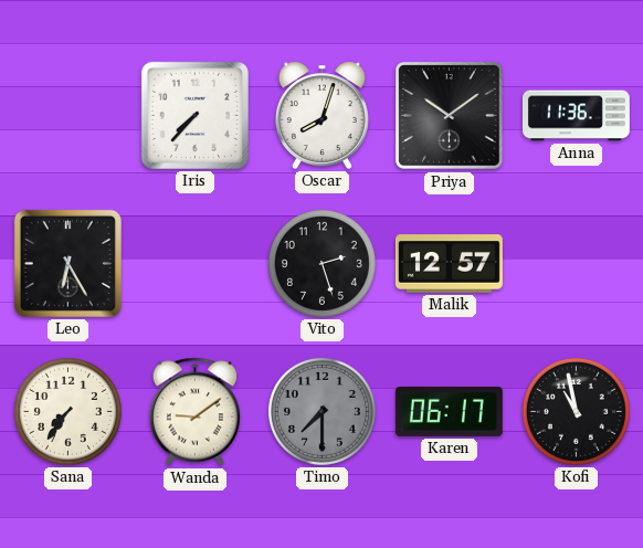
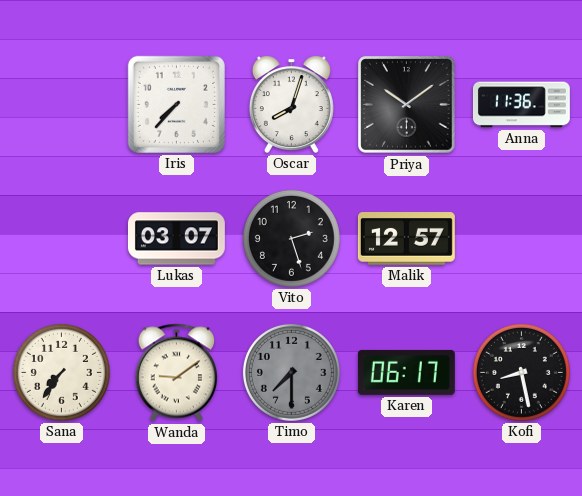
Leo: 6:25 -> none
Lukas: none -> 03:07
Kofi: 10:58 -> 8:28
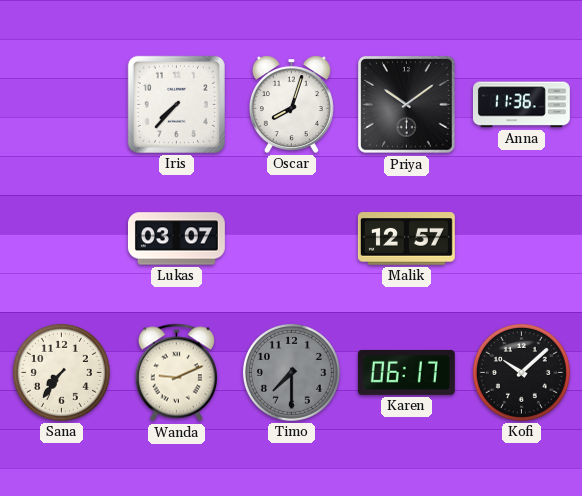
Vito: 2:27 -> none
Wanda: 9:09 -> 9:11
Kofi: 8:28 -> 10:08
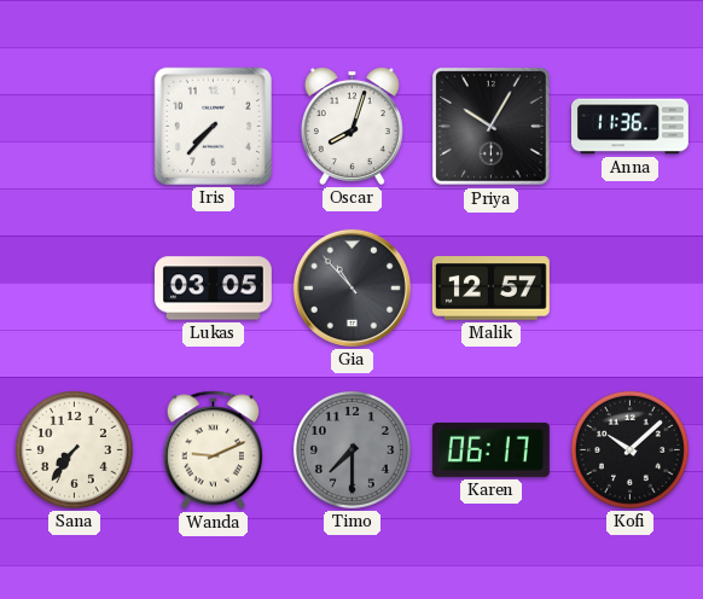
Priya: 10:09 -> 10:05
Lukas: 03:07 -> 03:05
Gia: none -> 10:53
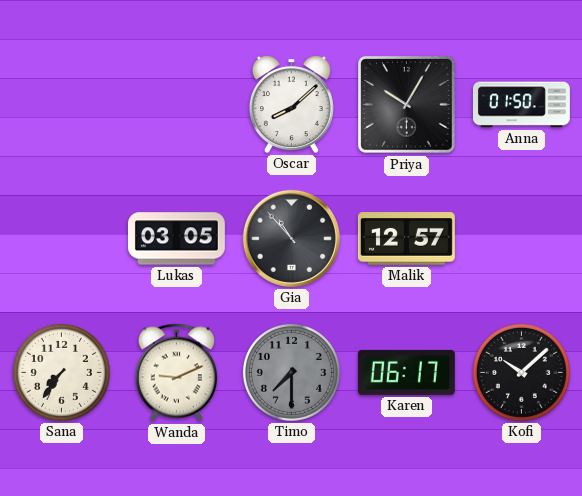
Iris: 7:37 -> none
Oscar: 8:03 -> 8:08
Anna: 11:36 -> 01:50
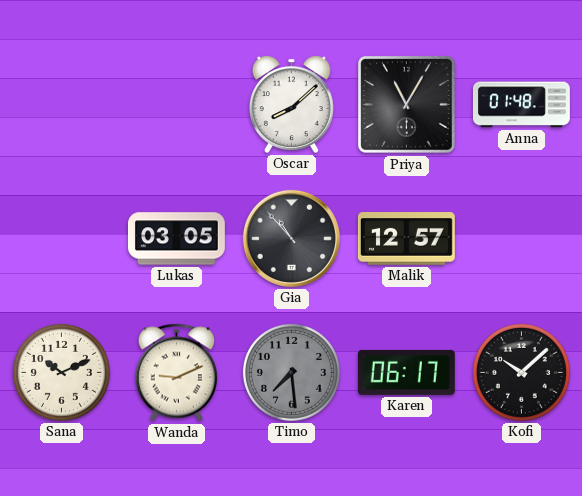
Priya: 10:05 -> 11:05
Anna: 01:50 -> 01:48
Sana: 7:36 -> 10:11
Timo: 7:30 -> 7:29
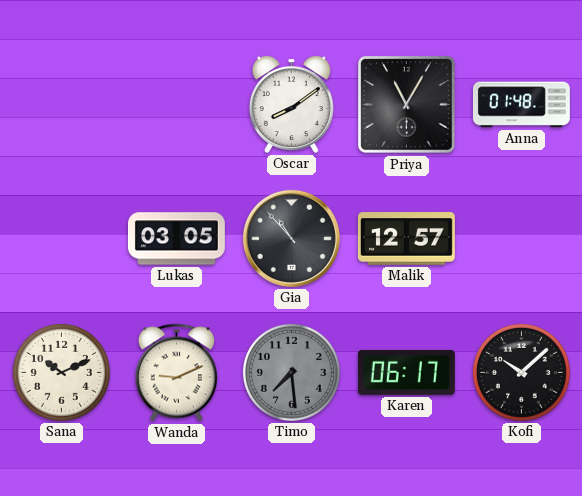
Oscar: 8:08 -> 8:09
